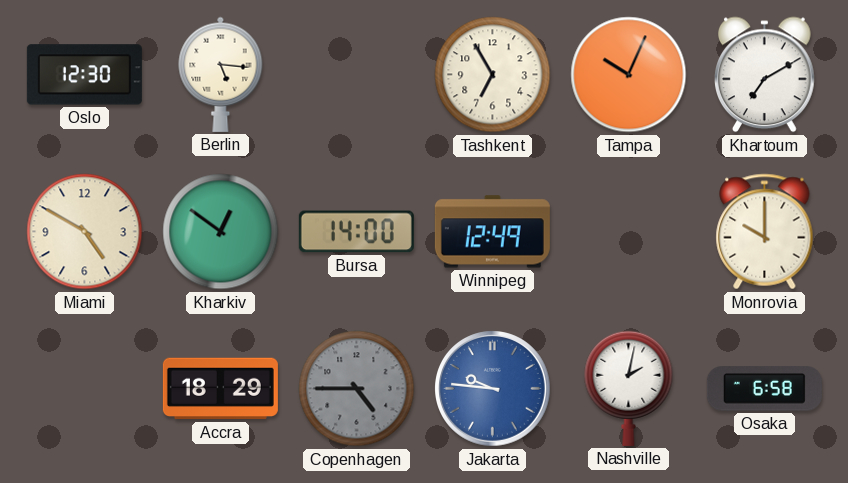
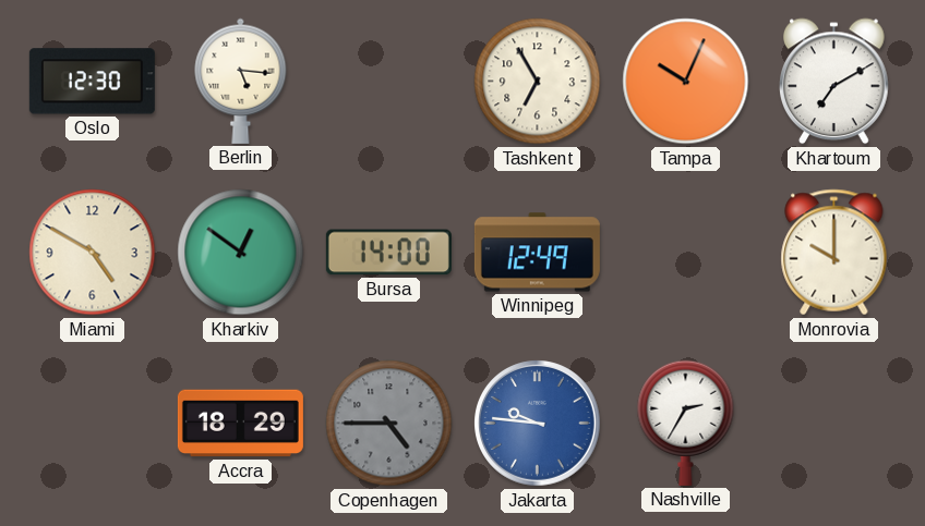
Nashville: 2:02 -> 2:35
Osaka: 6:58 -> none
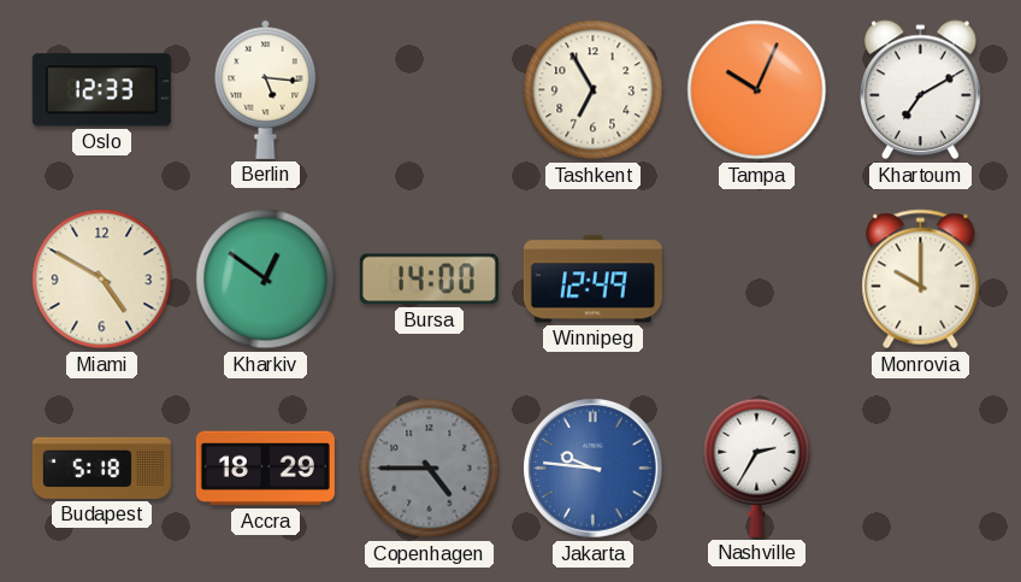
Oslo: 12:30 -> 12:33
Budapest: none -> 5:18
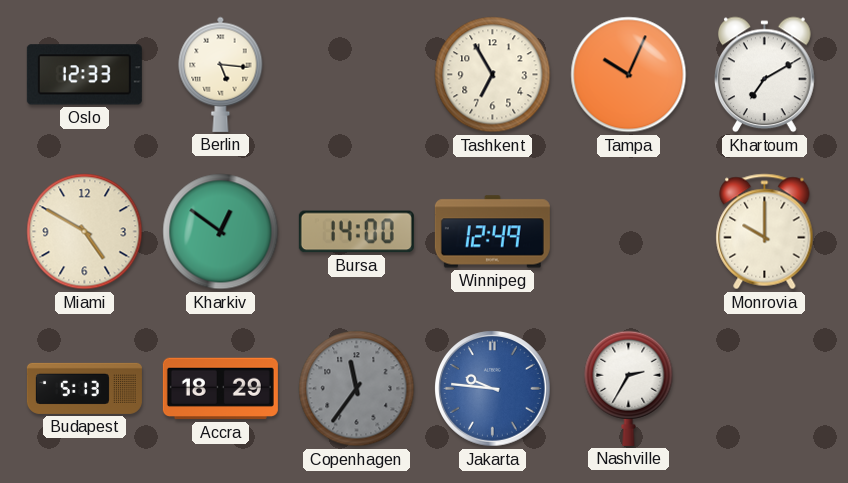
Budapest: 5:18 -> 5:13
Copenhagen: 4:45 -> 11:36
